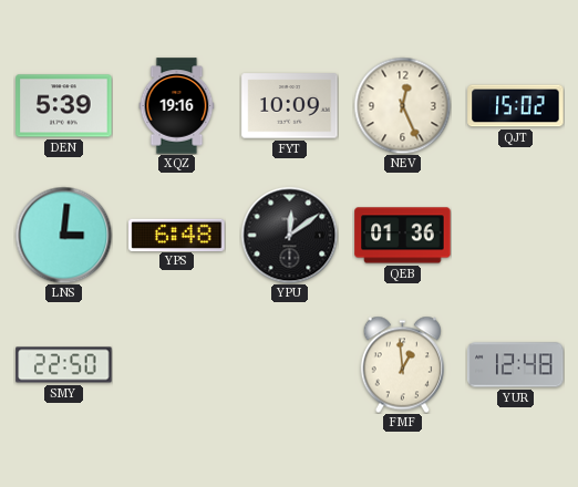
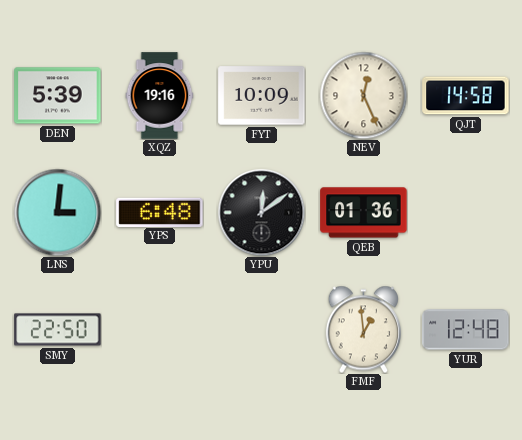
QJT: 15:02 -> 14:58
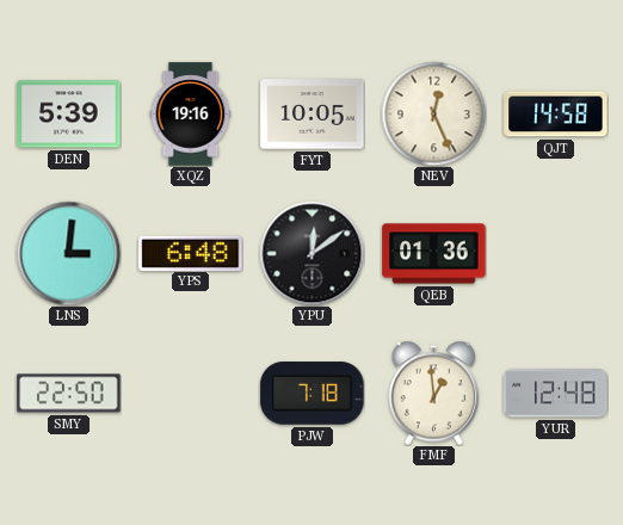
FYT: 10:09 -> 10:05
PJW: none -> 7:18
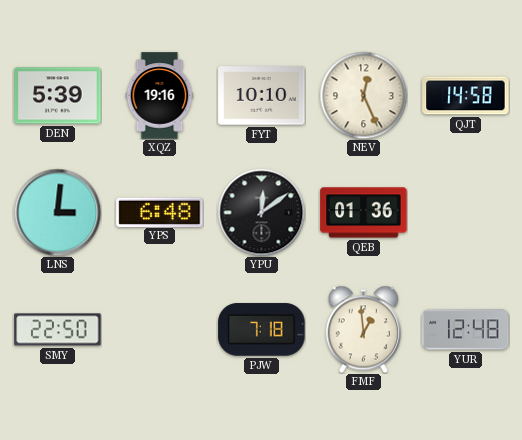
FYT: 10:05 -> 10:10
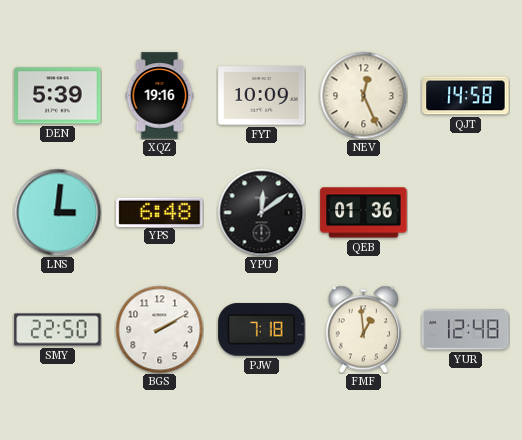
FYT: 10:10 -> 10:09
BGS: none -> 2:10
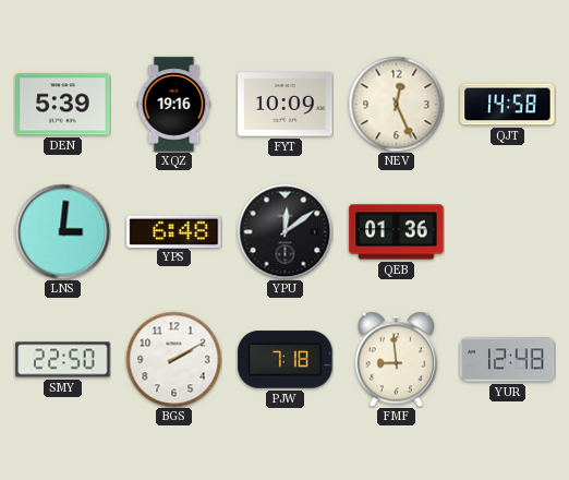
FMF: 12:59 -> 8:59
